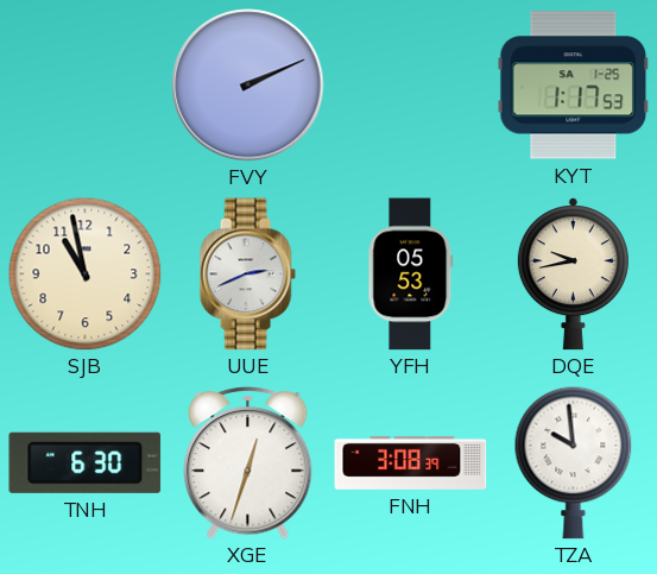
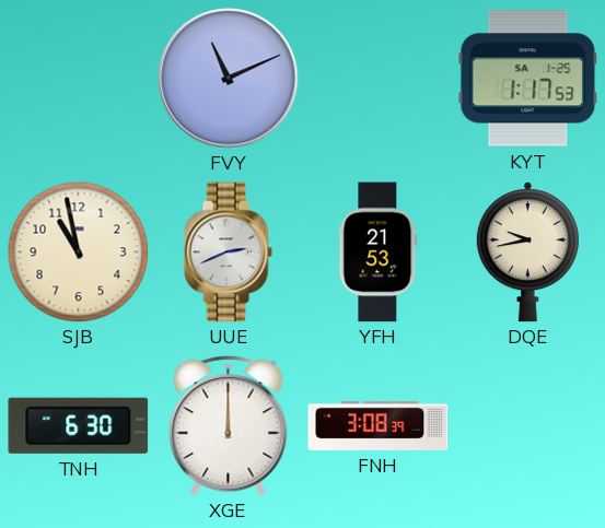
FVY: 2:11 -> 11:11
YFH: 05:53 -> 21:53
XGE: 12:33 -> 12:00
TZA: 9:59 -> none
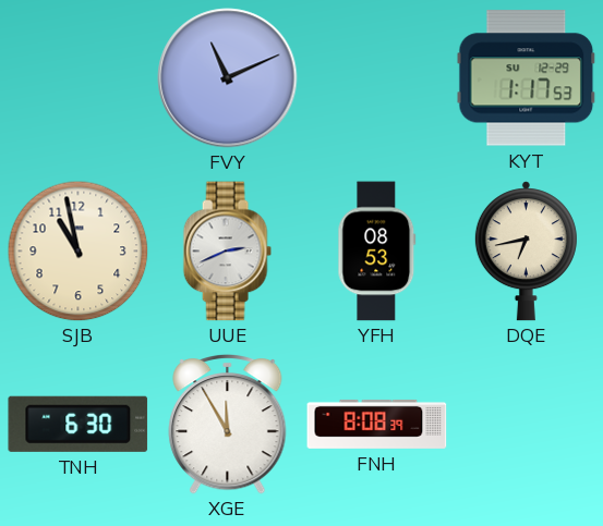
KYT date: SA 1-25 -> SU 12-29
YFH: 21:53 -> 08:53
DQE: 9:43 -> 6:43
XGE: 12:00 -> 11:55
FNH: 3:08 -> 8:08
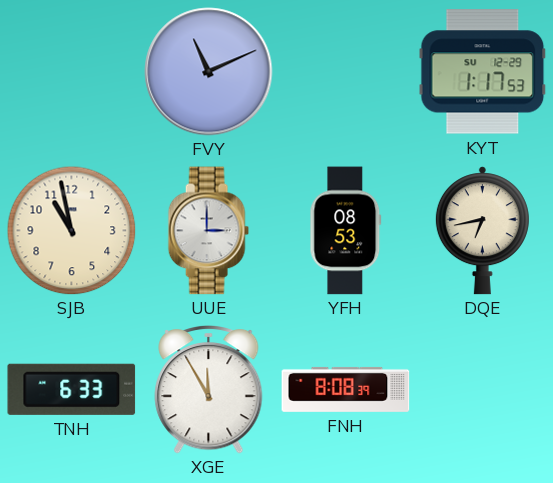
UUE: 2:41 -> 3:00
TNH: 6:30 -> 6:33
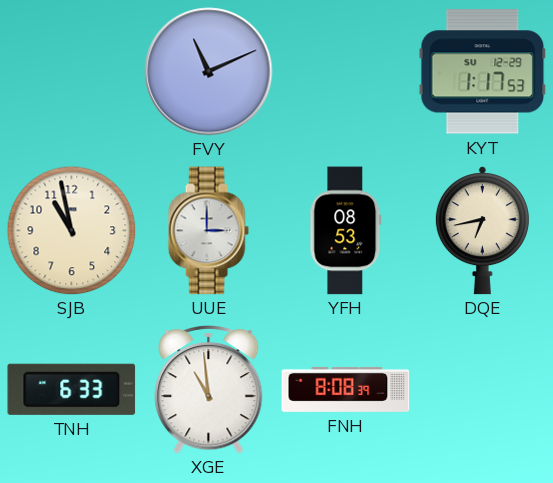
XGE: 11:55 -> 10:59
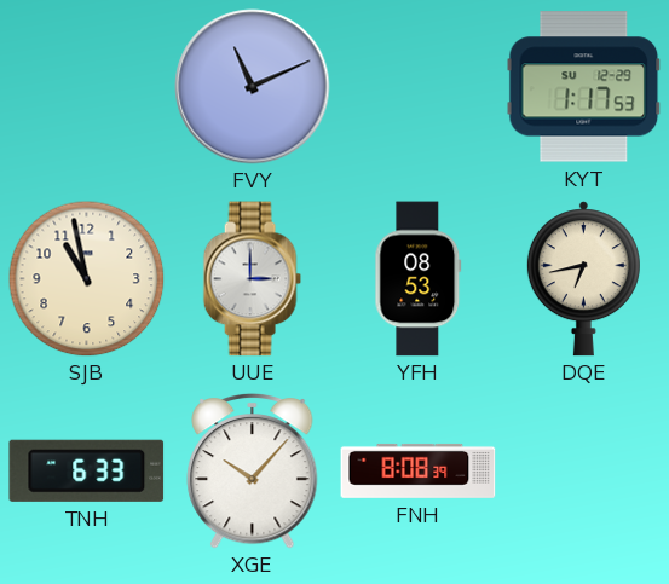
XGE: 10:59 -> 10:07
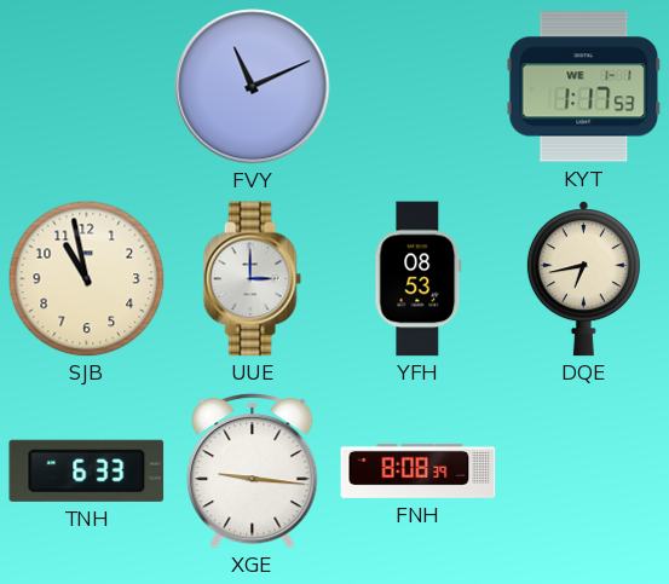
KYT date: SU 12-29 -> WE 1-1
XGE: 10:07 -> 9:16
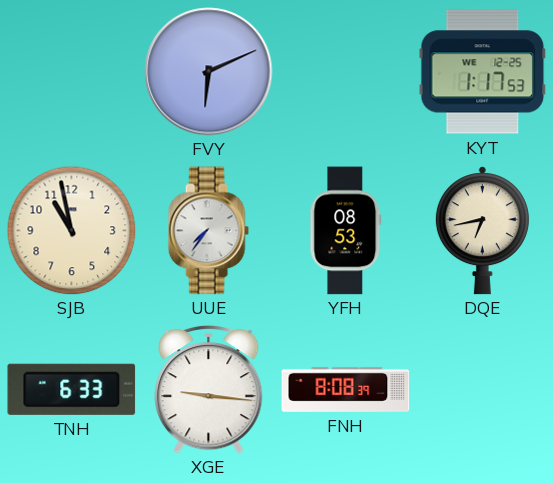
FVY: 11:11 -> 6:11
KYT date: WE 1-1 -> WE 12-25
UUE: 3:00 -> 7:36
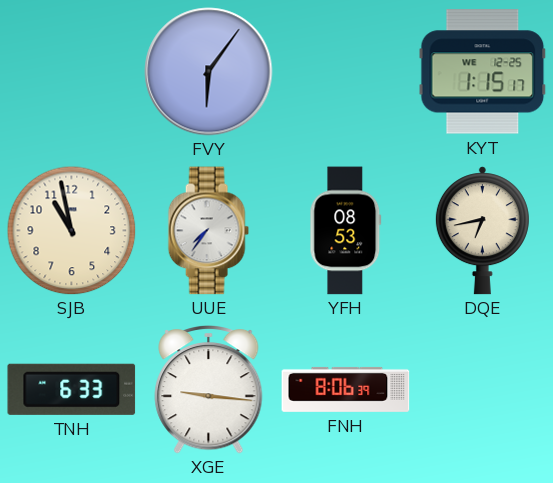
FVY: 6:11 -> 6:06
KYT: 1:17 -> 1:15
FNH: 8:08 -> 8:06
